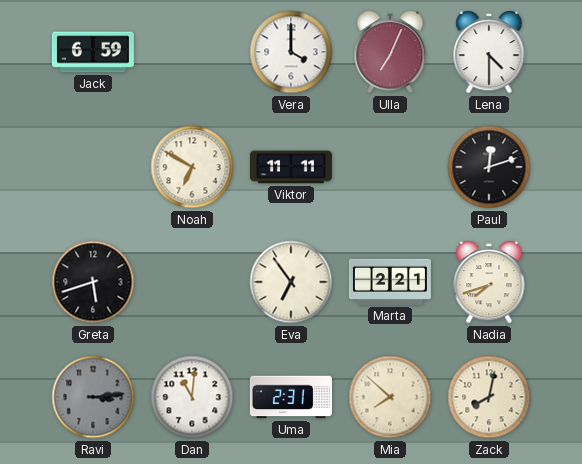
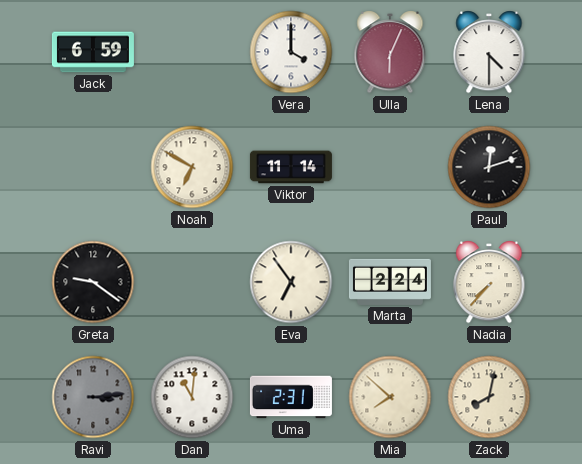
Ulla: 7:04 -> 6:04
Viktor: 11:11 -> 11:14
Greta: 5:42 -> 9:21
Marta: 2:21 -> 2:24
Nadia: 7:42 -> 7:37
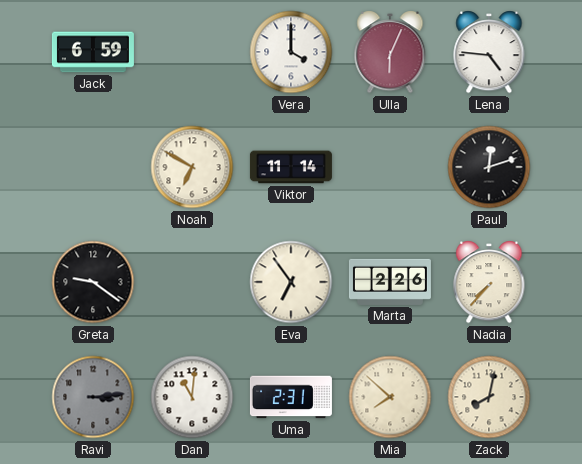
Lena: 4:30 -> 4:46
Marta: 2:24 -> 2:26
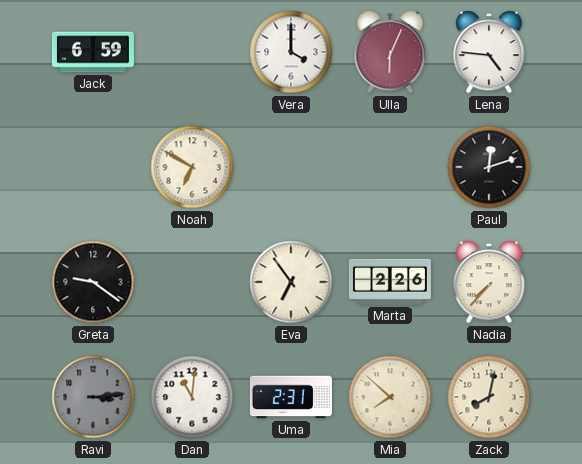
Viktor: 11:14 -> none
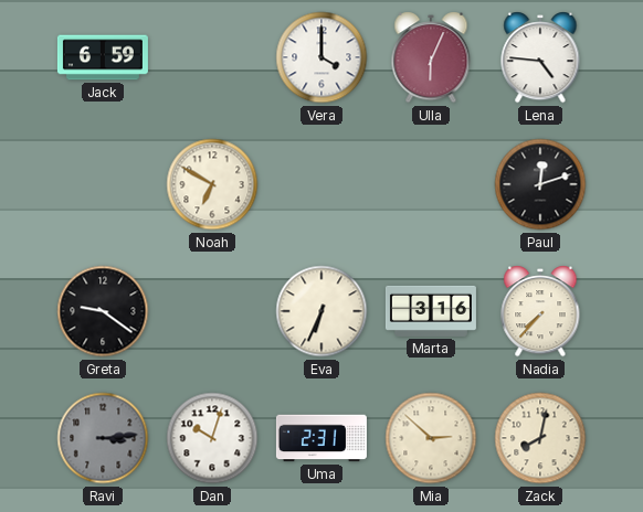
Eva: 6:54 -> 6:34
Marta: 2:26 -> 3:16
Dan: 11:01 -> 10:03
Mia: 7:52 -> 2:52
